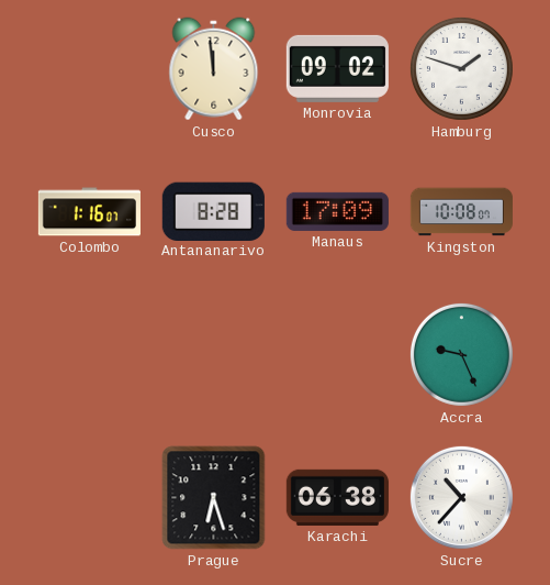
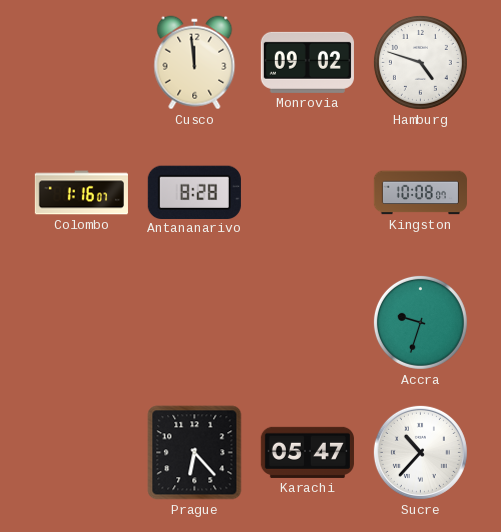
Hamburg: 1:48 -> 4:48
Manaus: 17:09 -> none
Accra: 9:26 -> 9:33
Prague: 6:27 -> 6:23
Karachi: 06:38 -> 05:47
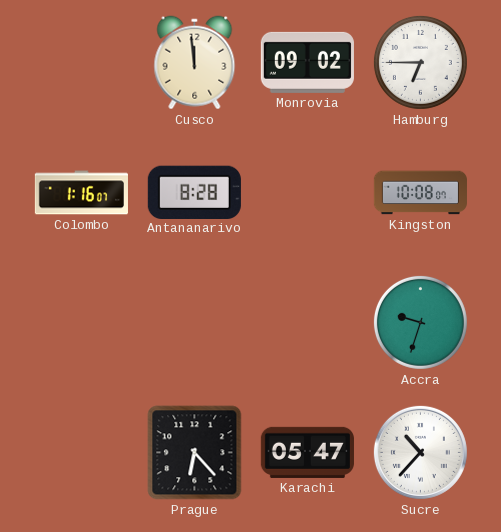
Hamburg: 4:48 -> 6:45
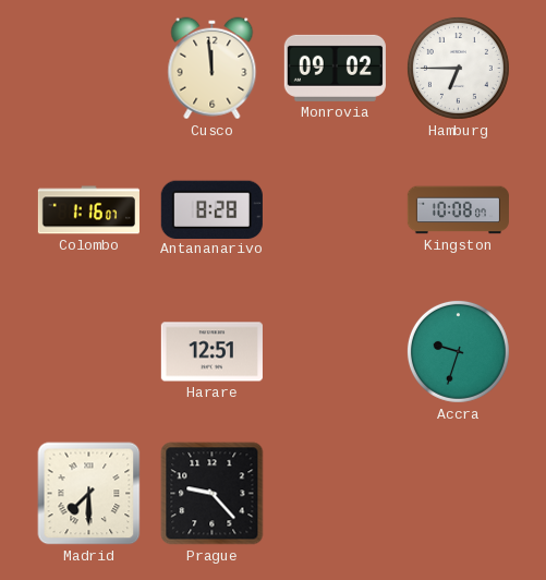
Harare: none -> 12:51
Madrid: none -> 7:30
Prague: 6:23 -> 9:23
Karachi: 05:47 -> none
Sucre: 10:37 -> none
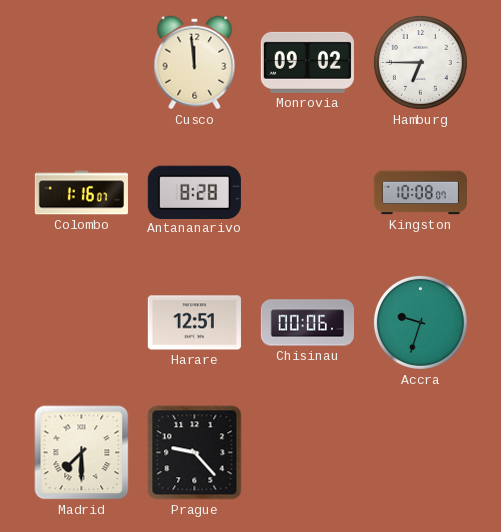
Chisinau: none -> 00:06
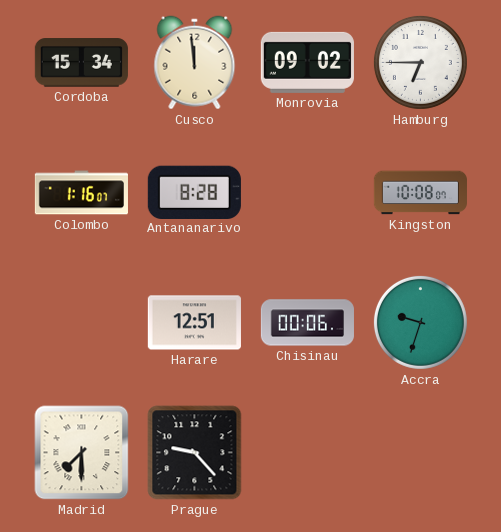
Cordoba: none -> 15:34
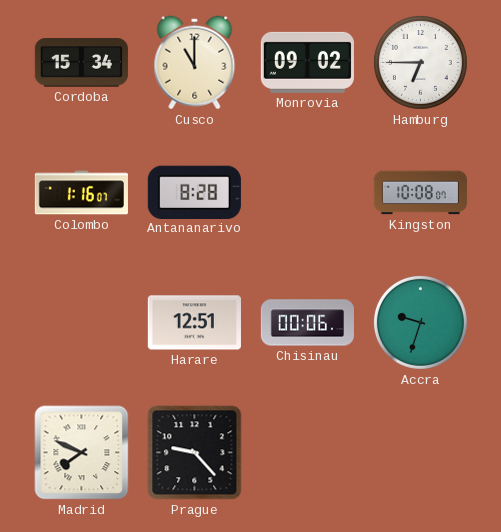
Cusco: 11:59 -> 11:00
Madrid: 7:30 -> 7:49
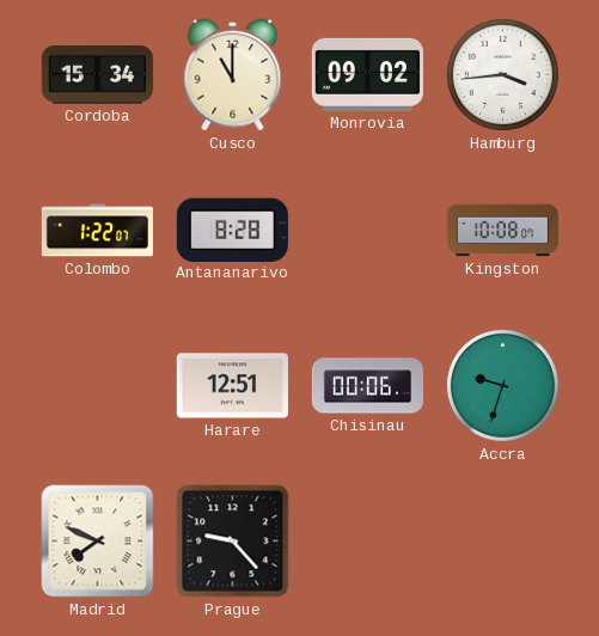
Hamburg: 6:45 -> 3:44
Colombo: 1:16 -> 1:22
